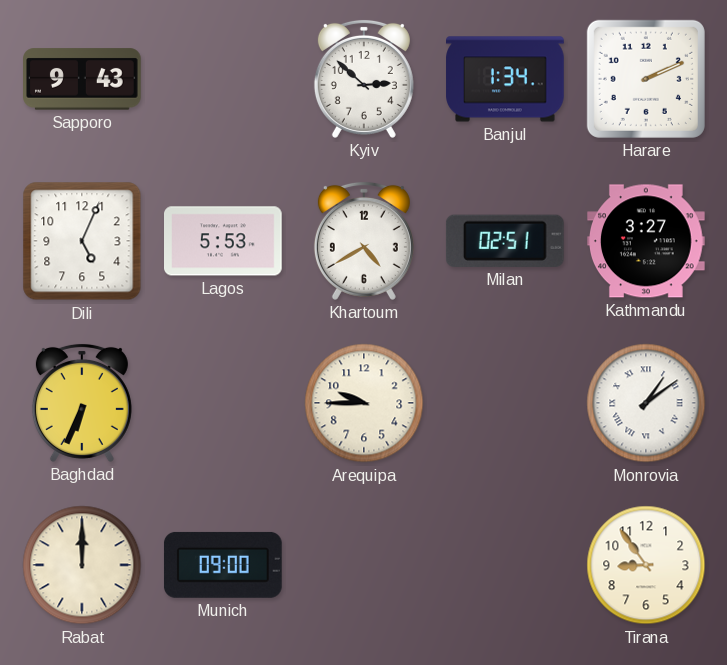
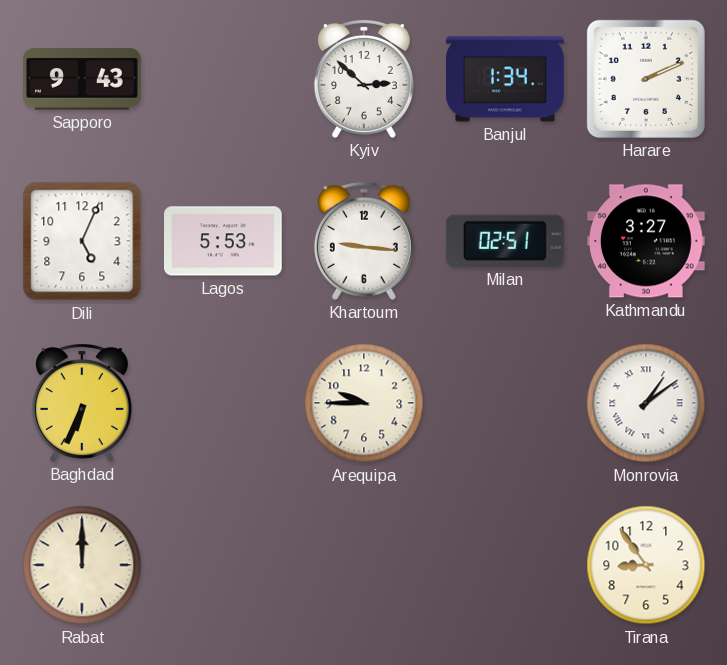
Khartoum: 4:40 -> 9:16
Munich: 09:00 -> none
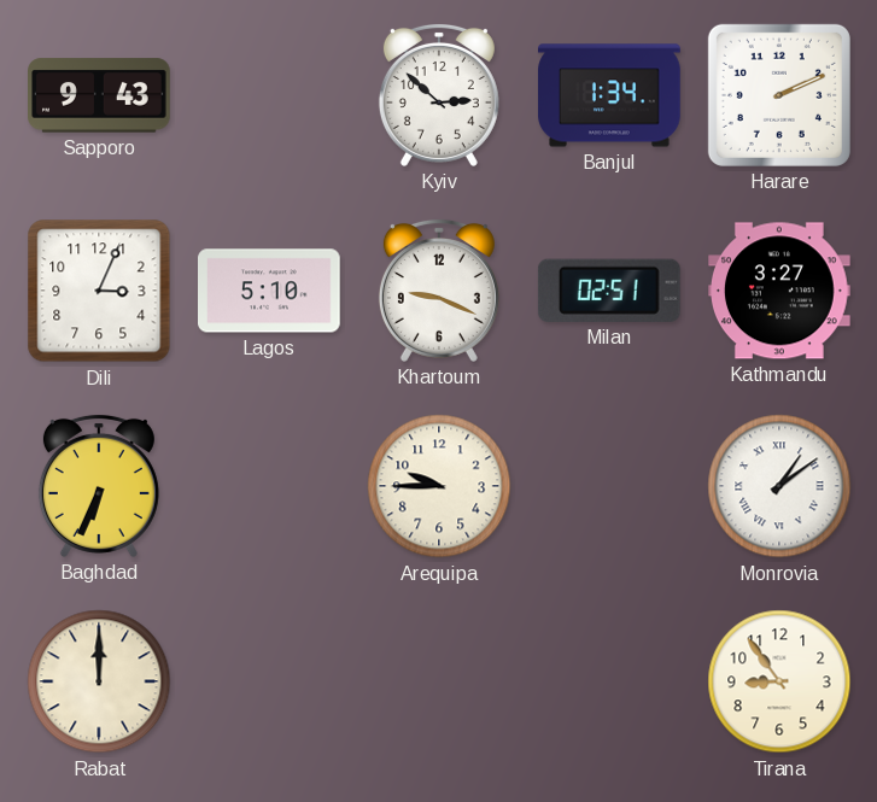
Dili: 5:04 -> 3:04
Lagos: 5:53 -> 5:10
Khartoum: 9:16 -> 9:19
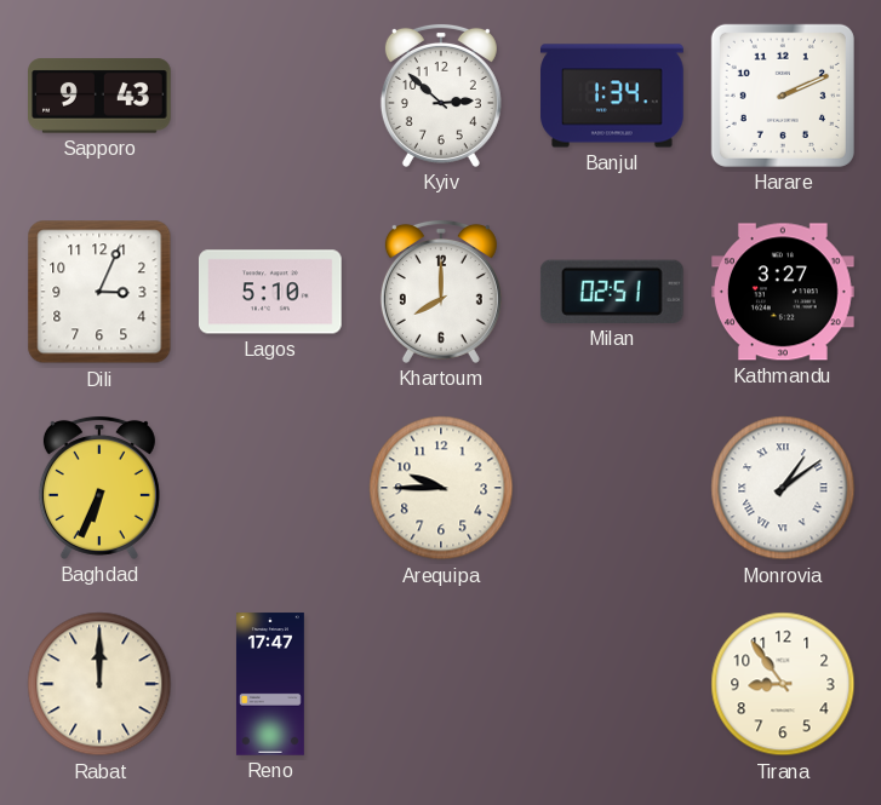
Khartoum: 9:19 -> 8:00
Reno: none -> 17:47
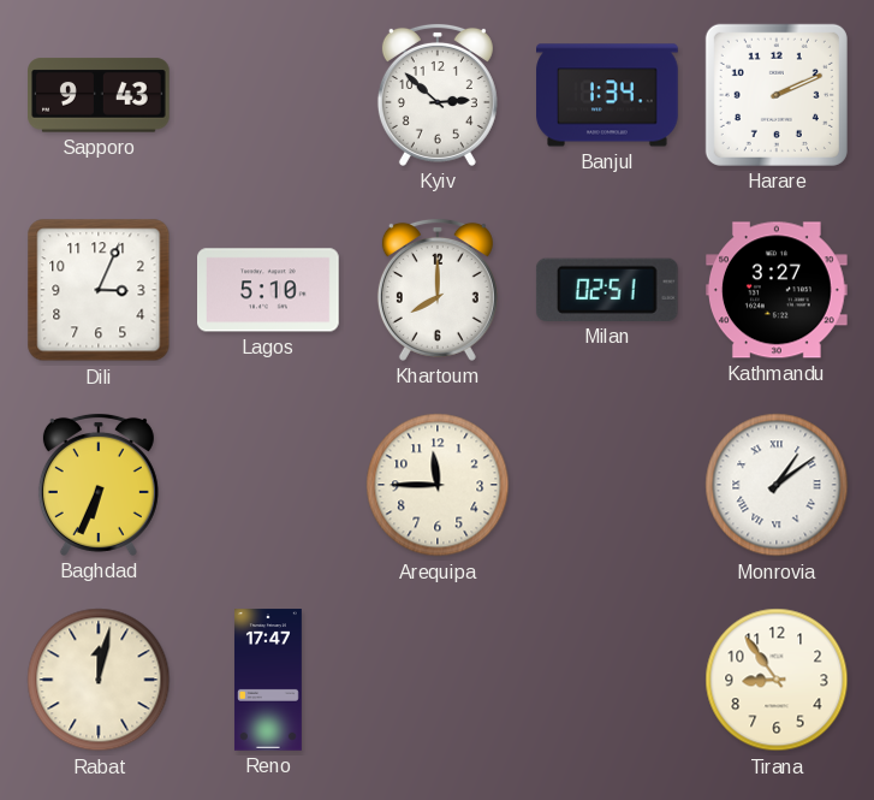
Arequipa: 9:45 -> 11:45
Rabat: 12:00 -> 12:02
